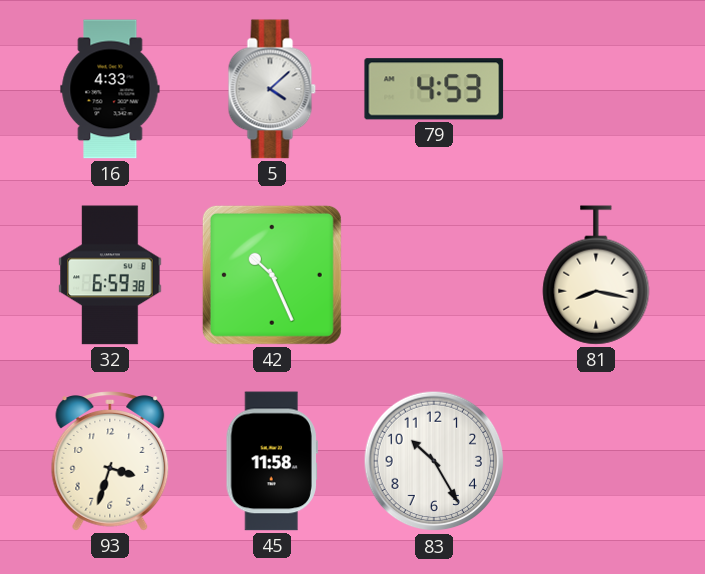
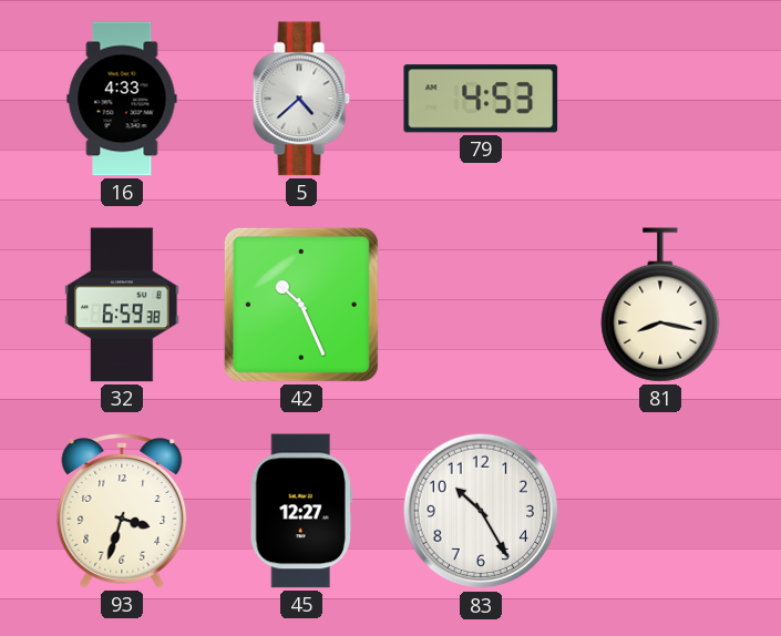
5: 4:08 -> 4:38
45: 11:58 -> 12:27
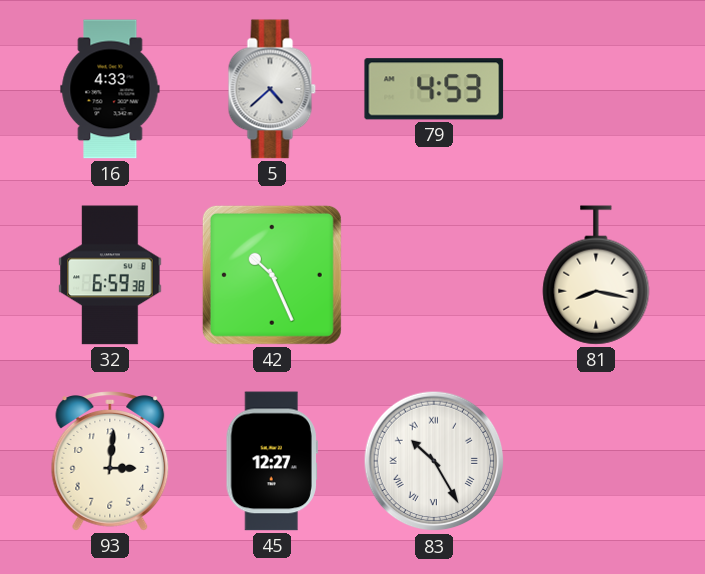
93: 3:33 -> 3:01
83 numerals: Arabic -> Roman
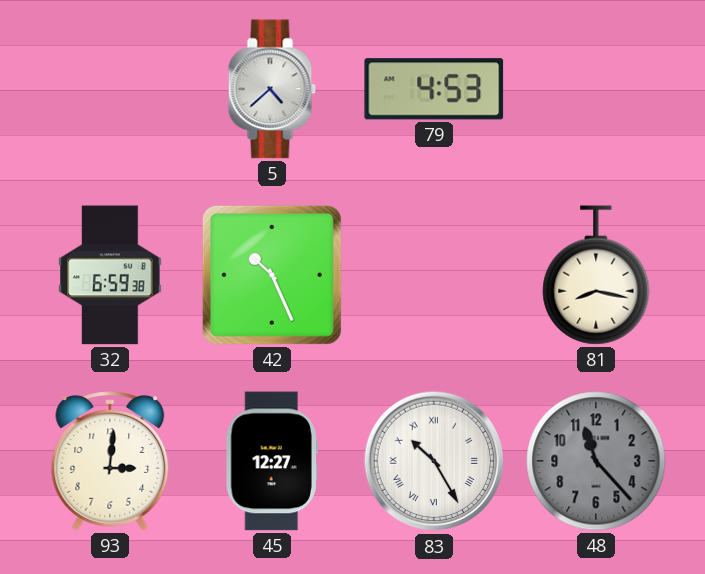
16: 4:33 -> none
48: none -> 11:23
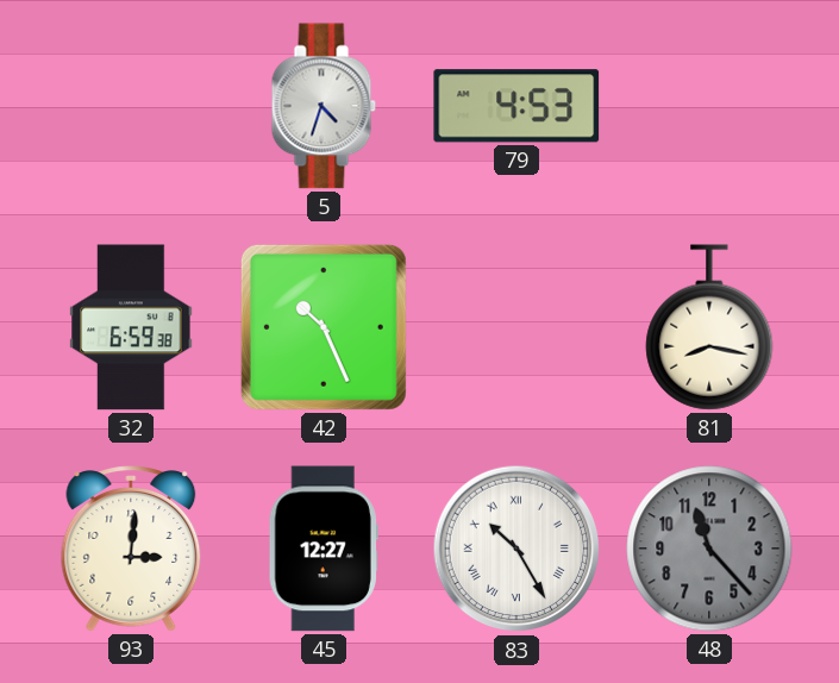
5: 4:38 -> 4:33
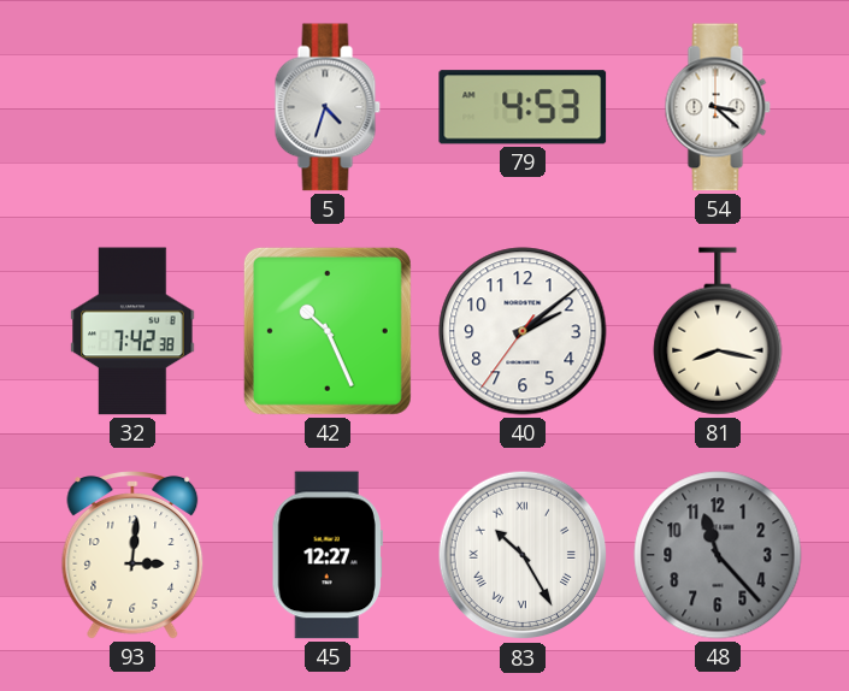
54: none -> 3:22
32: 6:59 -> 7:42
40: none -> 2:08
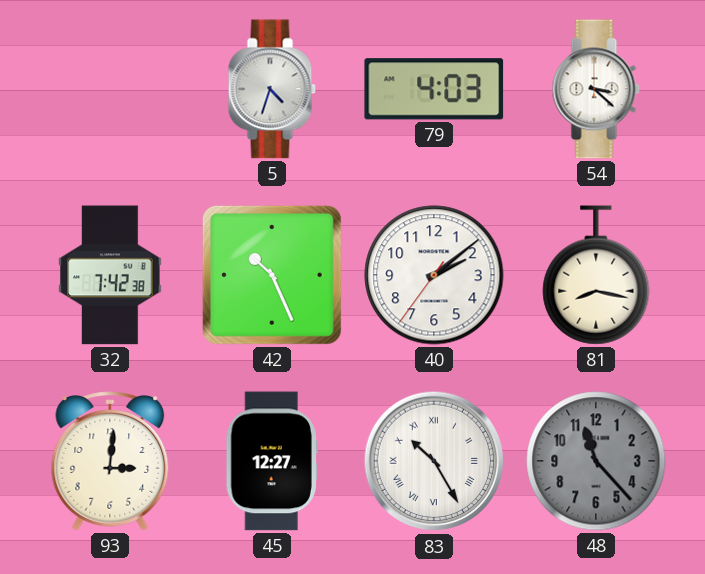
79: 4:53 -> 4:03
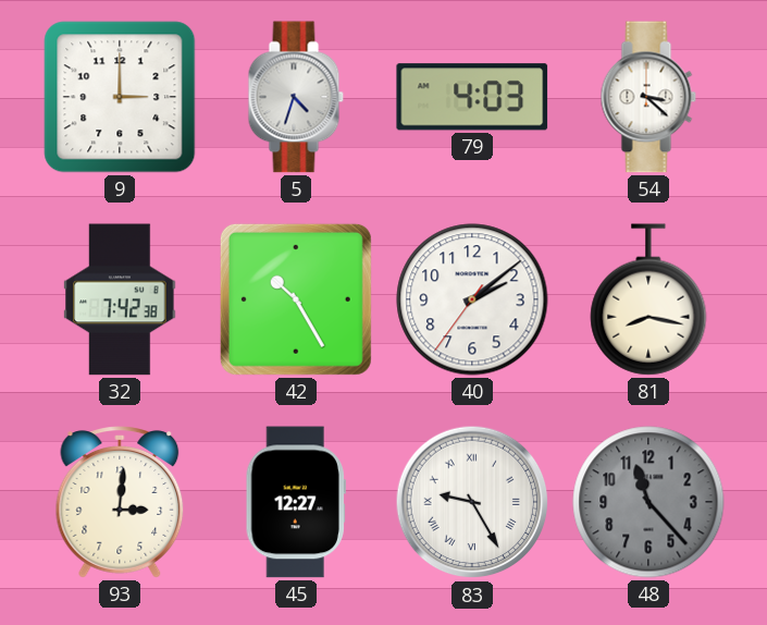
9: none -> 3:00
42: 10:26 -> 10:25
83: 10:25 -> 9:25
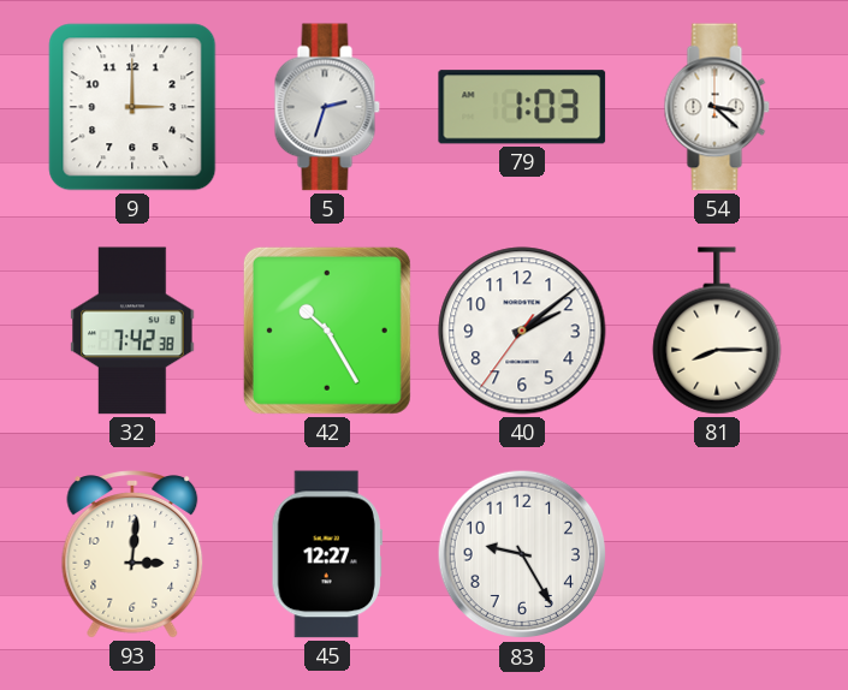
5: 4:33 -> 2:33
79: 4:03 -> 1:03
81: 8:17 -> 8:15
83 numerals: Roman -> Arabic
48: 11:23 -> none
